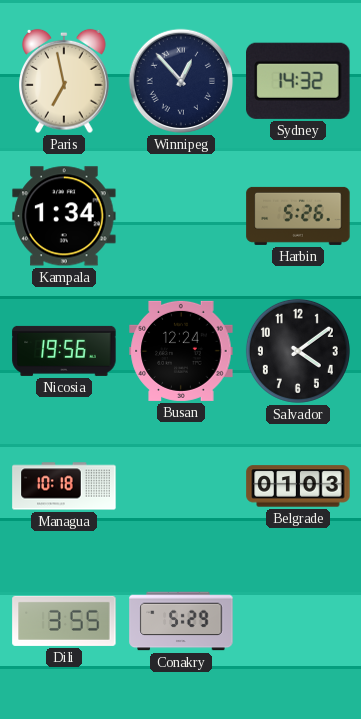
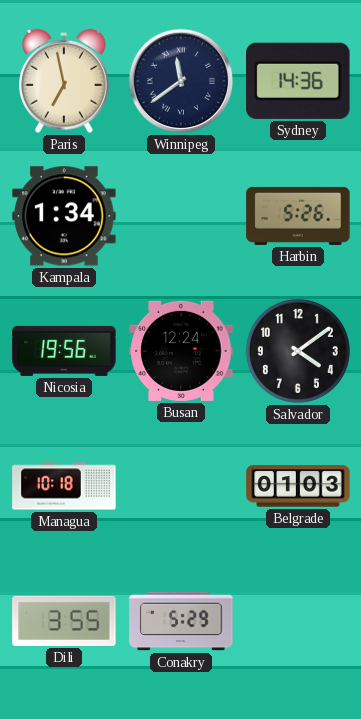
Winnipeg: 12:53 -> 11:39
Sydney: 14:32 -> 14:36
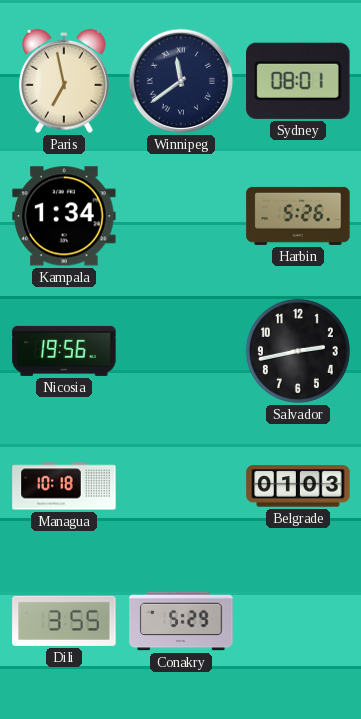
Sydney: 14:36 -> 08:01
Busan: 12:24 -> none
Salvador: 4:09 -> 2:43
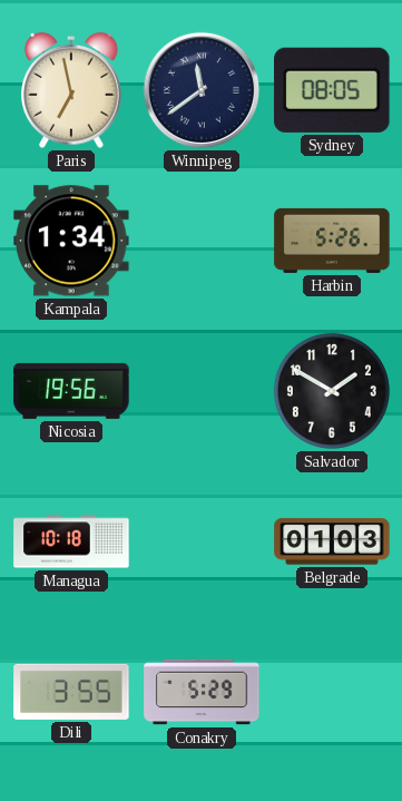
Sydney: 08:01 -> 08:05
Salvador: 2:43 -> 1:50
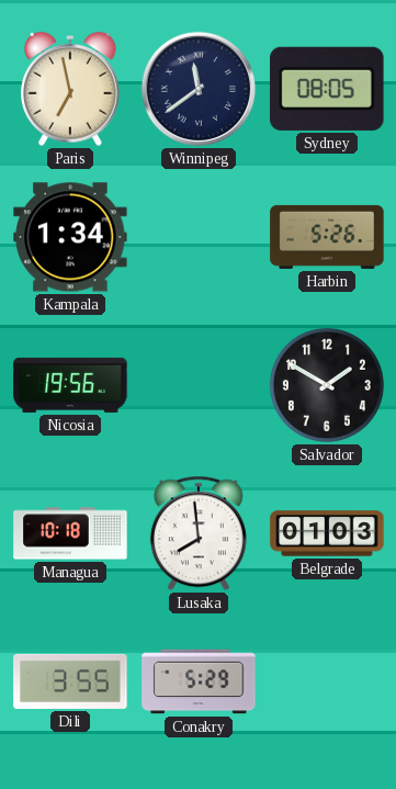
Lusaka: none -> 7:59
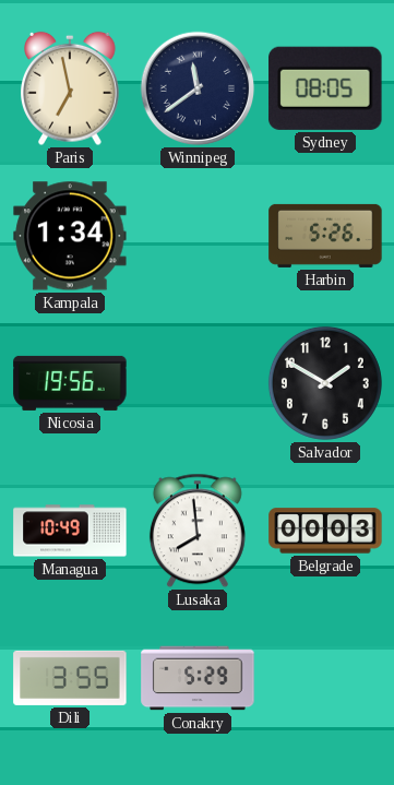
Managua: 10:18 -> 10:49
Belgrade: 01:03 -> 00:03
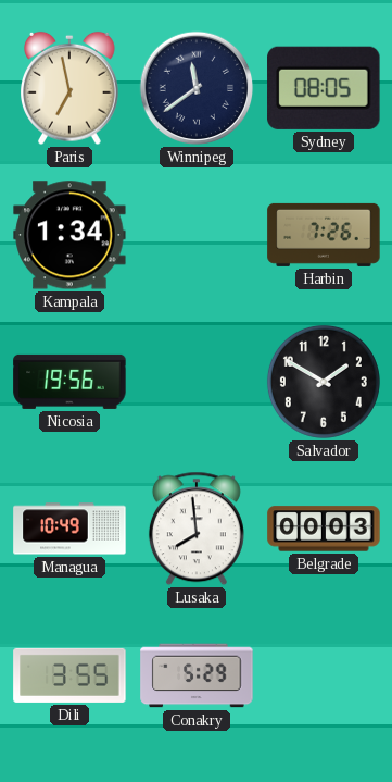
Harbin: 5:26 -> 7:26
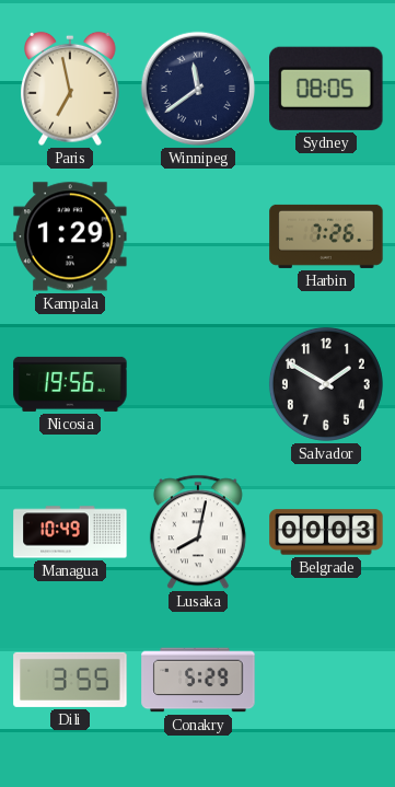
Kampala: 1:34 -> 1:29
Lusaka: 7:59 -> 8:02
